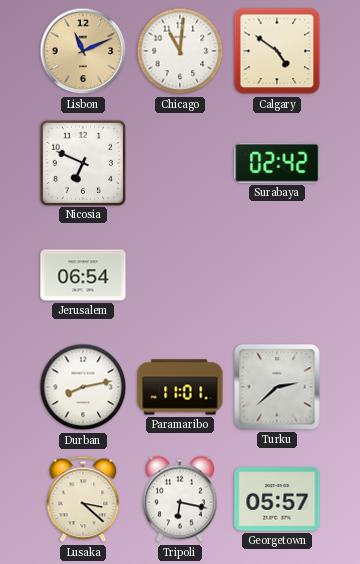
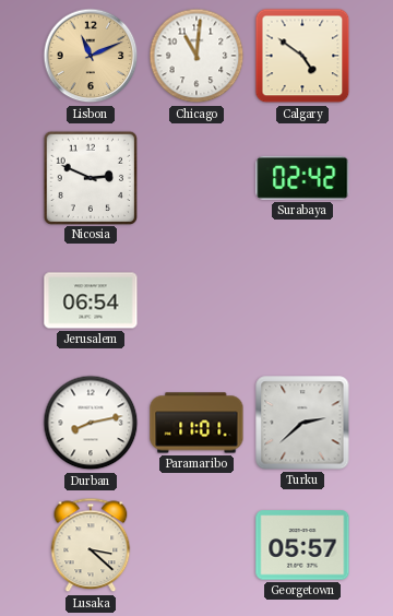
Nicosia: 6:49 -> 2:49
Tripoli: 6:17 -> none
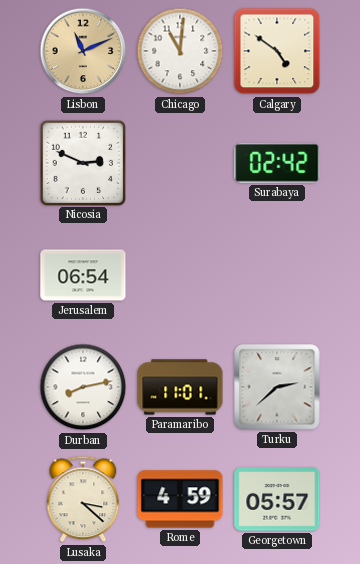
Rome: none -> 4:59
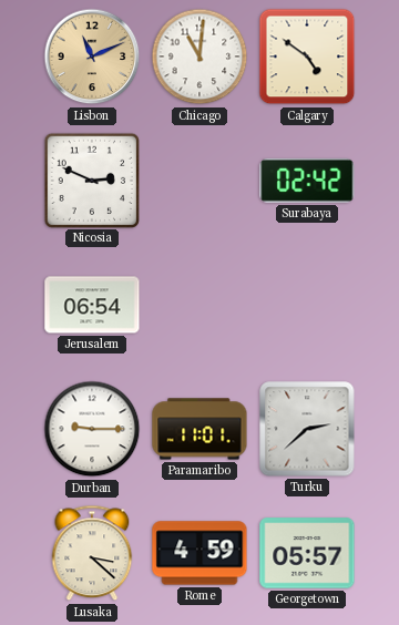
Durban: 8:13 -> 9:15
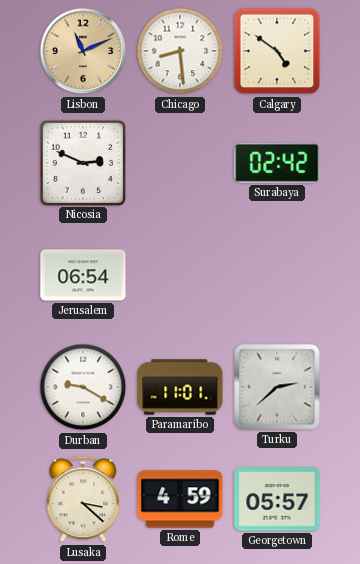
Chicago: 11:01 -> 8:29
Durban: 9:15 -> 9:20
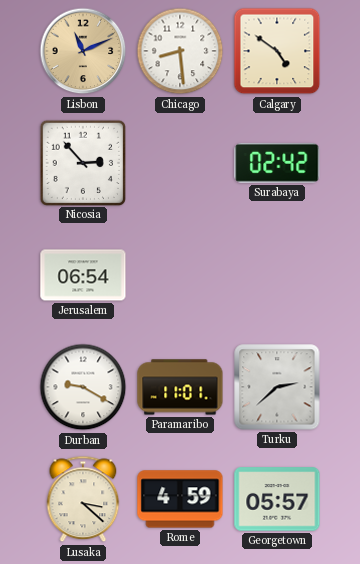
Nicosia: 2:49 -> 2:53
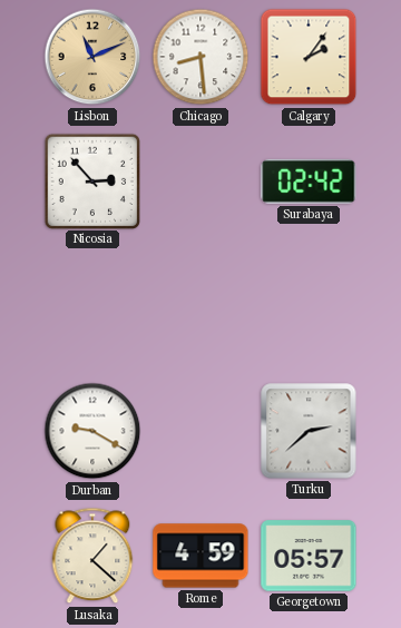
Calgary: 4:51 -> 2:06
Jerusalem: 06:54 -> none
Paramaribo: 11:01 -> none
Lusaka: 3:22 -> 1:22
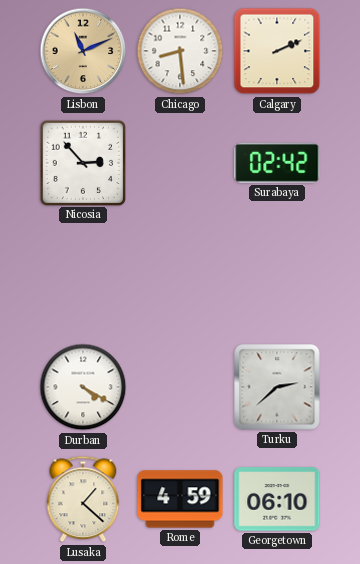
Calgary: 2:06 -> 2:11
Durban: 9:20 -> 4:20
Georgetown: 05:57 -> 06:10
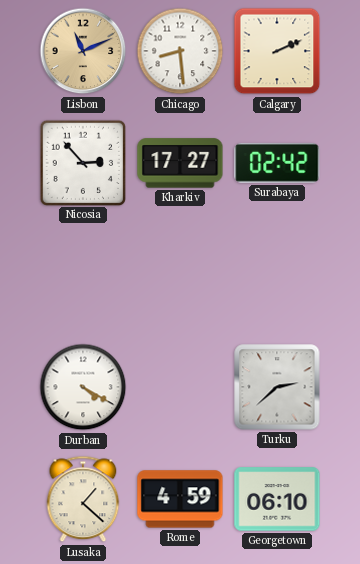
Kharkiv: none -> 17:27
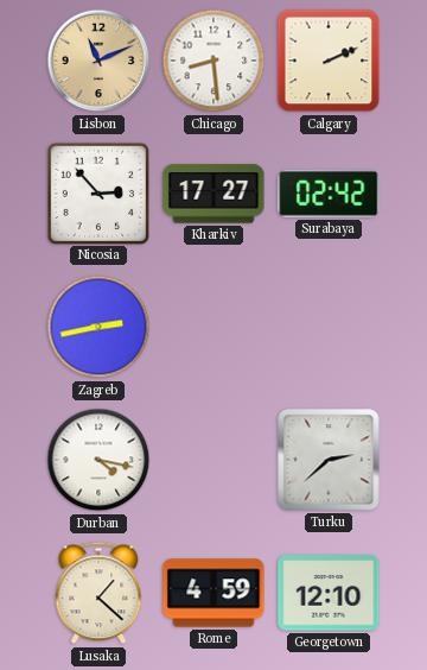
Zagreb: none -> 2:43
Durban: 4:20 -> 4:17
Georgetown: 06:10 -> 12:10
